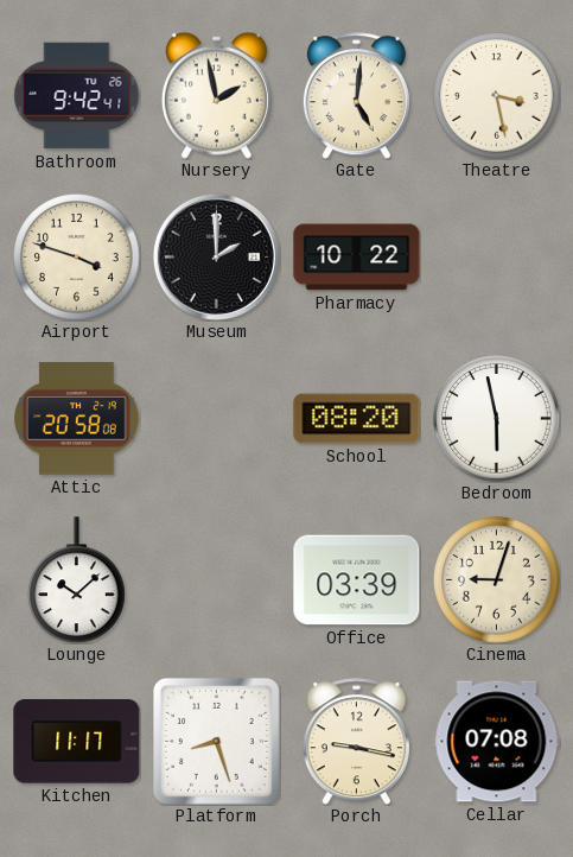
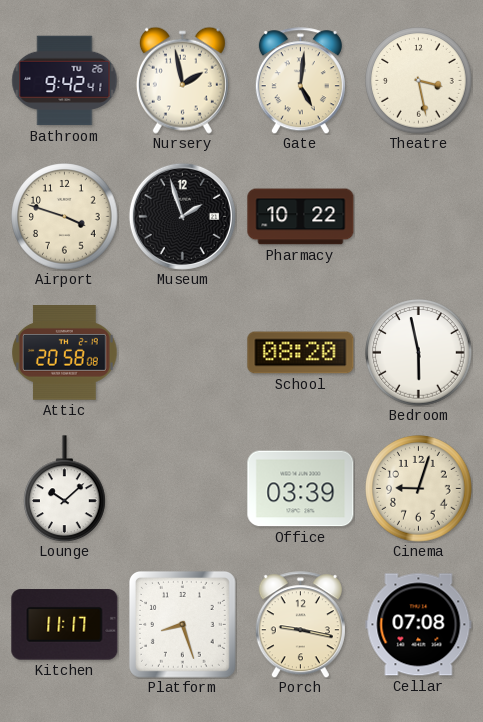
Museum: 2:00 -> 1:57
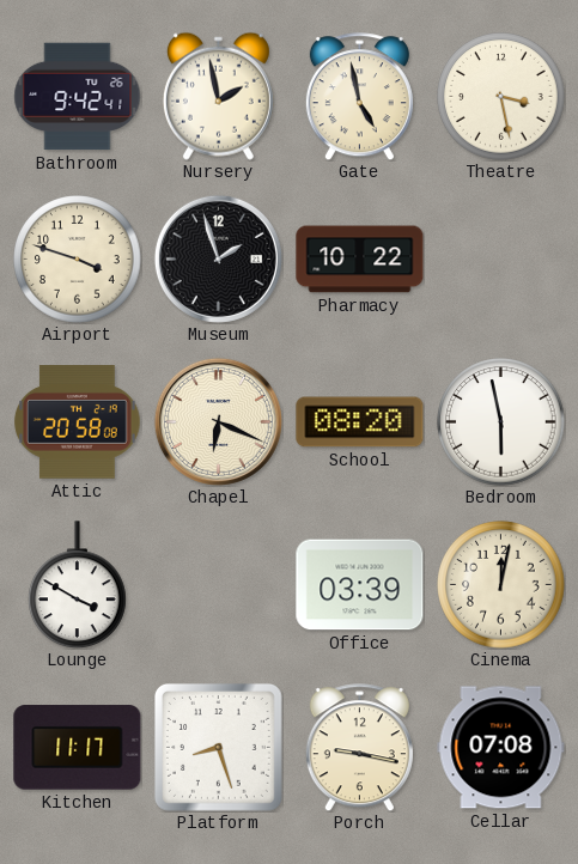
Gate: 5:01 -> 4:58
Chapel: none -> 6:19
Lounge: 10:08 -> 3:50
Cinema: 9:03 -> 12:02
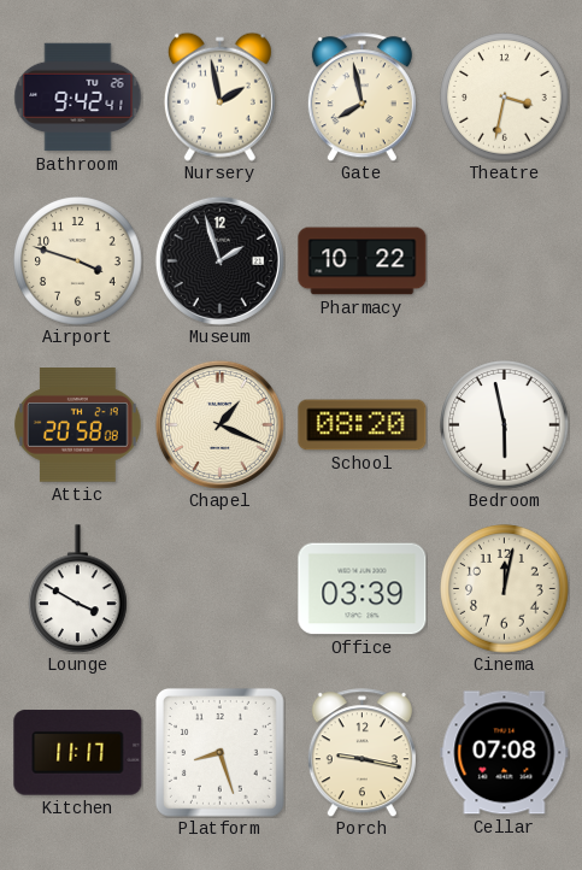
Gate: 4:58 -> 7:58
Theatre: 3:28 -> 3:32
Chapel: 6:19 -> 1:19
